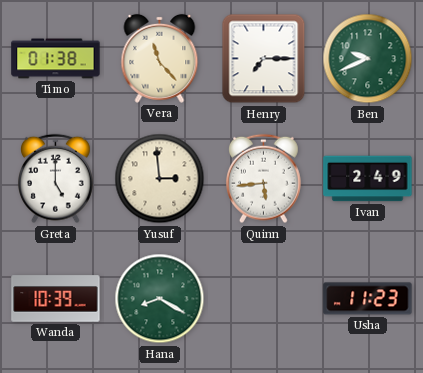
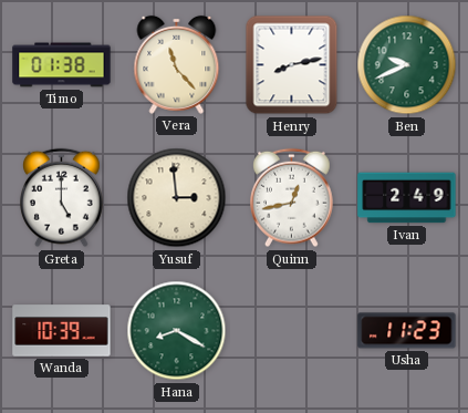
Henry: 7:15 -> 8:13
Quinn: 5:44 -> 12:43
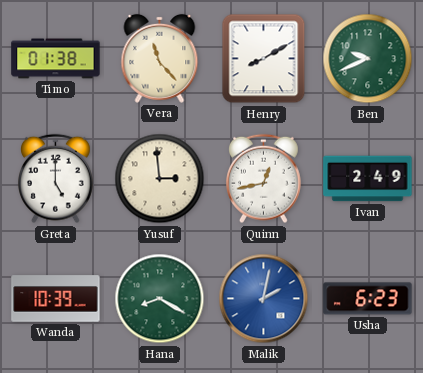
Henry: 8:13 -> 8:10
Malik: none -> 2:02
Usha: 11:23 -> 6:23
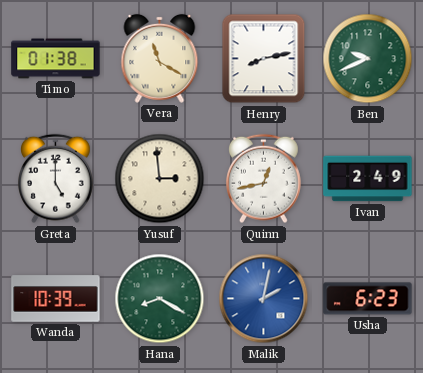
Vera: 11:23 -> 11:20
Henry: 8:10 -> 8:13
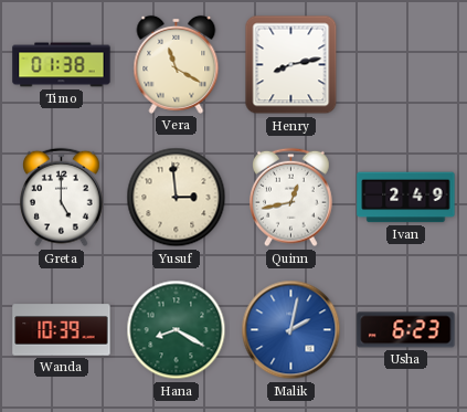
Ben: 9:41 -> none
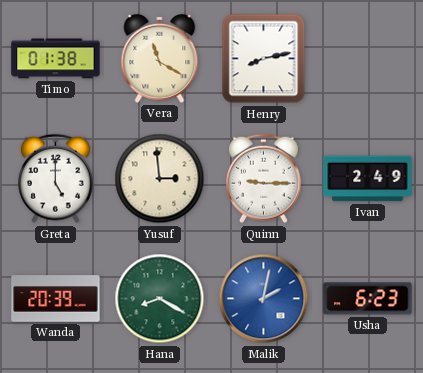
Quinn: 12:43 -> 9:15
Wanda: 10:39 -> 20:39
